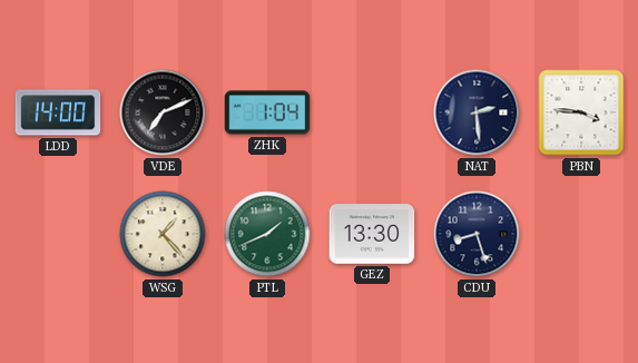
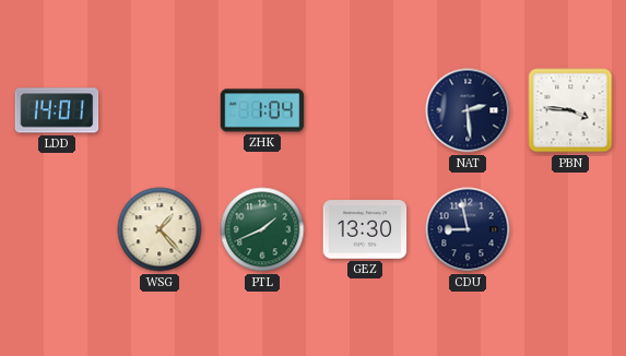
LDD: 14:00 -> 14:01
VDE: 7:11 -> none
CDU: 8:27 -> 8:58
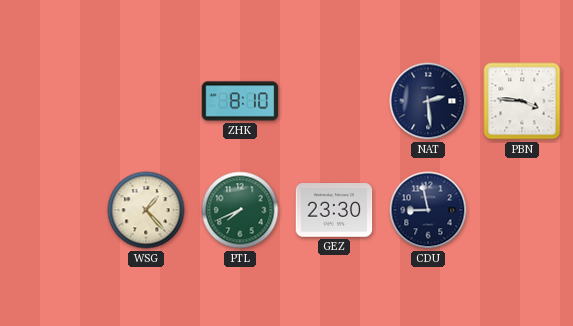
LDD: 14:01 -> none
ZHK: 1:04 -> 8:10
PTL: 1:41 -> 7:41
GEZ: 13:30 -> 23:30
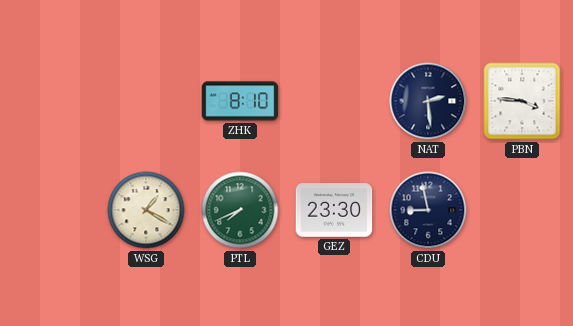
WSG: 1:23 -> 1:20
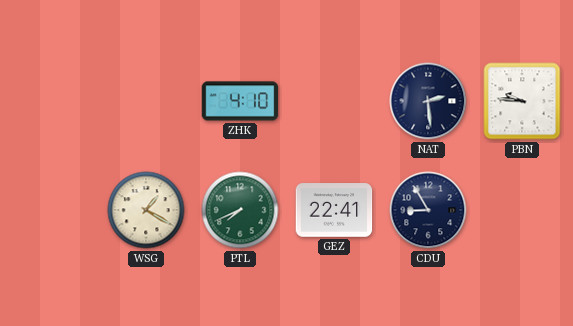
ZHK: 8:10 -> 4:10
PBN: 3:46 -> 9:46
GEZ: 23:30 -> 22:41
CDU: 8:58 -> 8:55
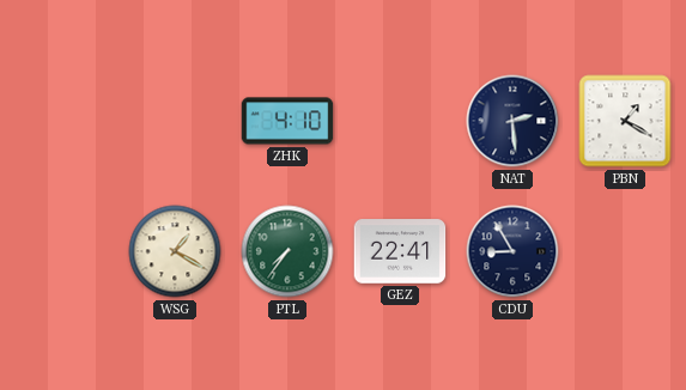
PBN: 9:46 -> 1:20
PTL: 7:41 -> 7:36
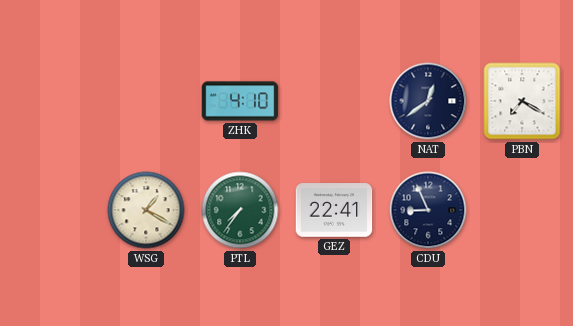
NAT: 2:29 -> 12:39
PBN: 1:20 -> 7:20
CDU: 8:55 -> 8:56
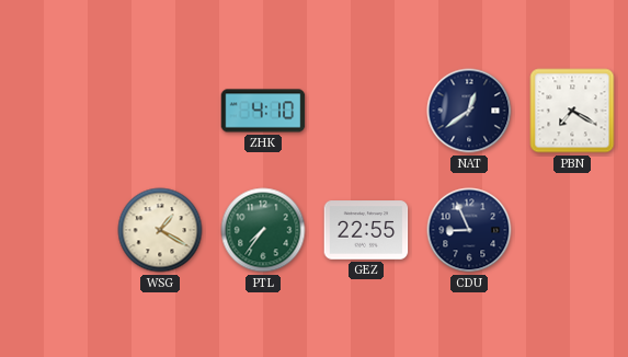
GEZ: 22:41 -> 22:55
